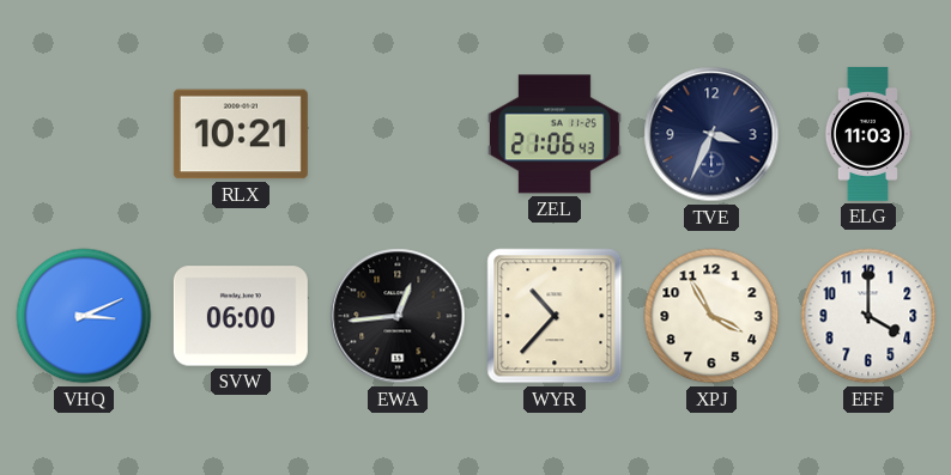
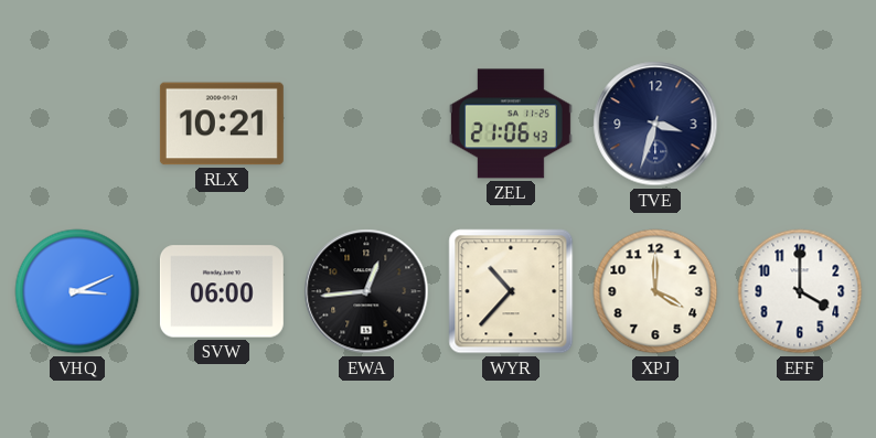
TVE: 3:34 -> 3:33
ELG: 11:03 -> none
XPJ: 3:55 -> 4:00
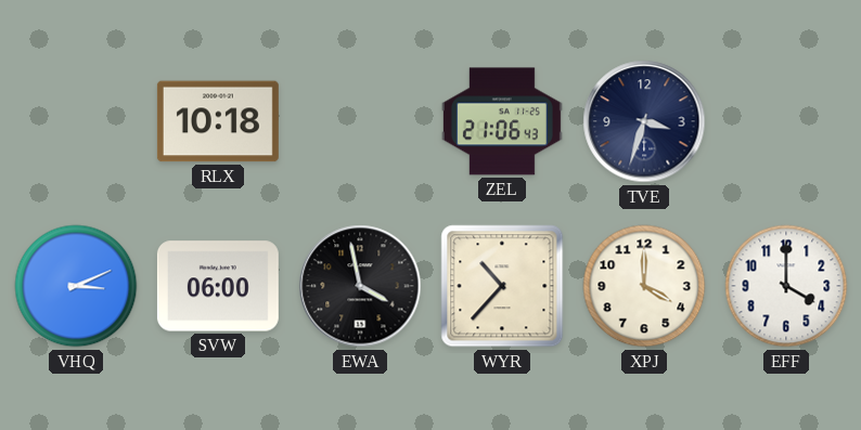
RLX: 10:21 -> 10:18
EWA: 12:44 -> 3:58
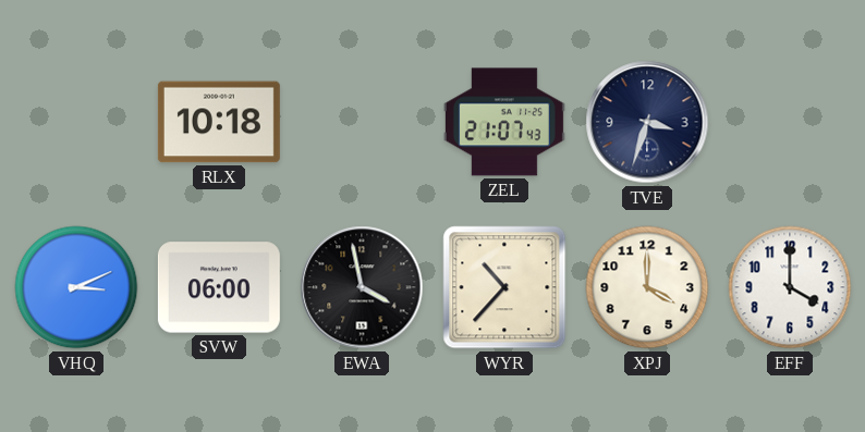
ZEL: 21:06 -> 21:07
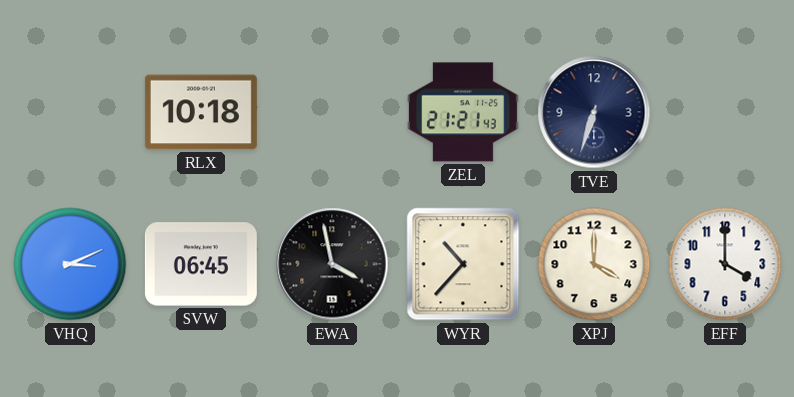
ZEL: 21:07 -> 21:21
TVE: 3:33 -> 6:33
SVW: 06:00 -> 06:45
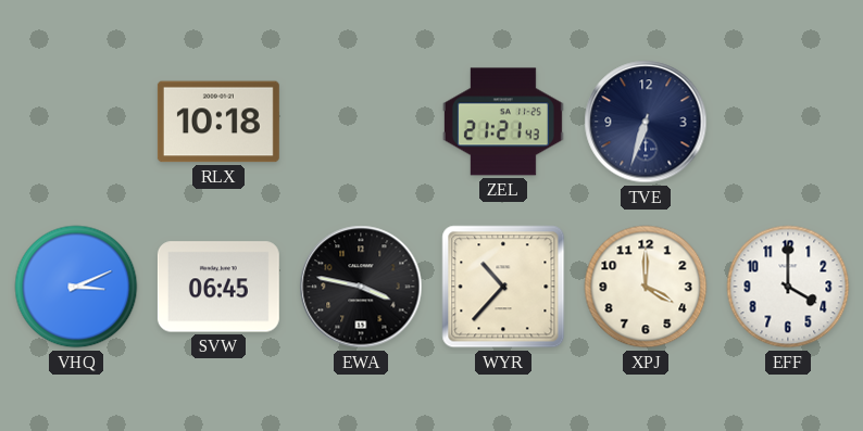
EWA: 3:58 -> 3:47
